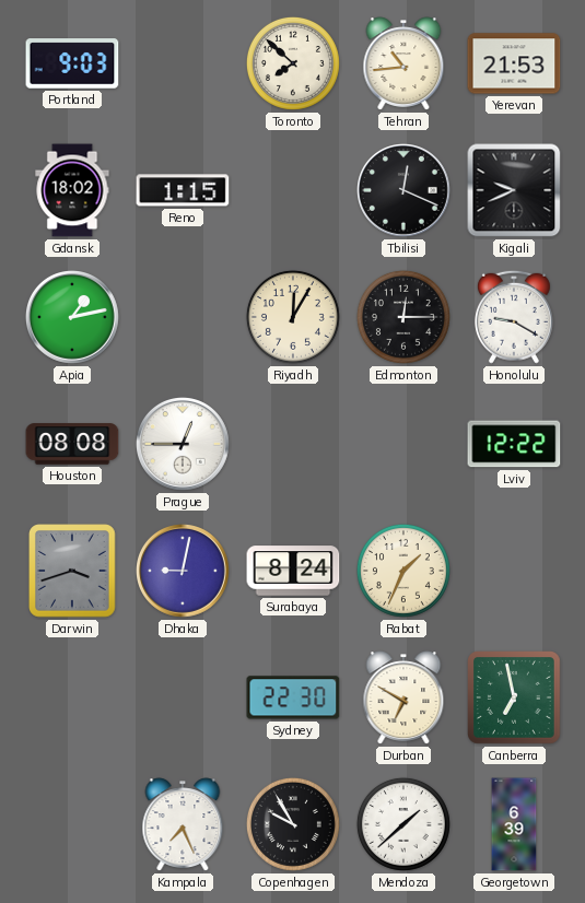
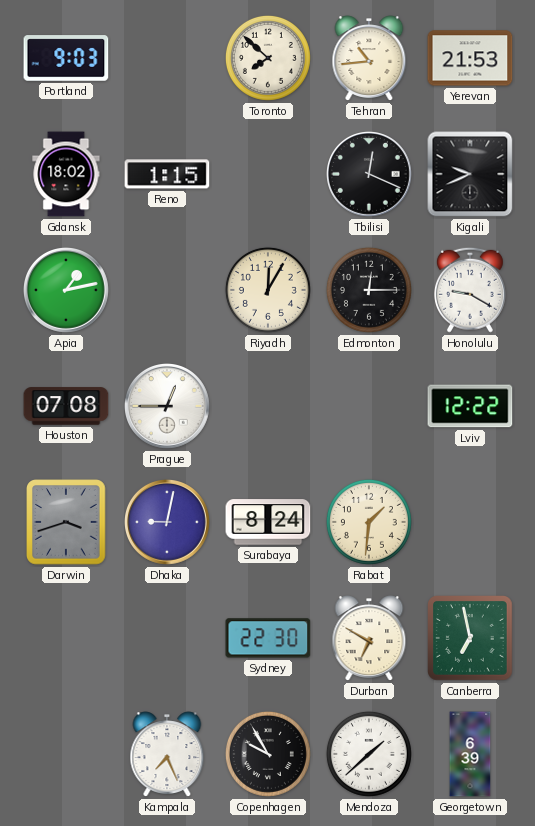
Houston: 08:08 -> 07:08
Rabat: 1:34 -> 1:31
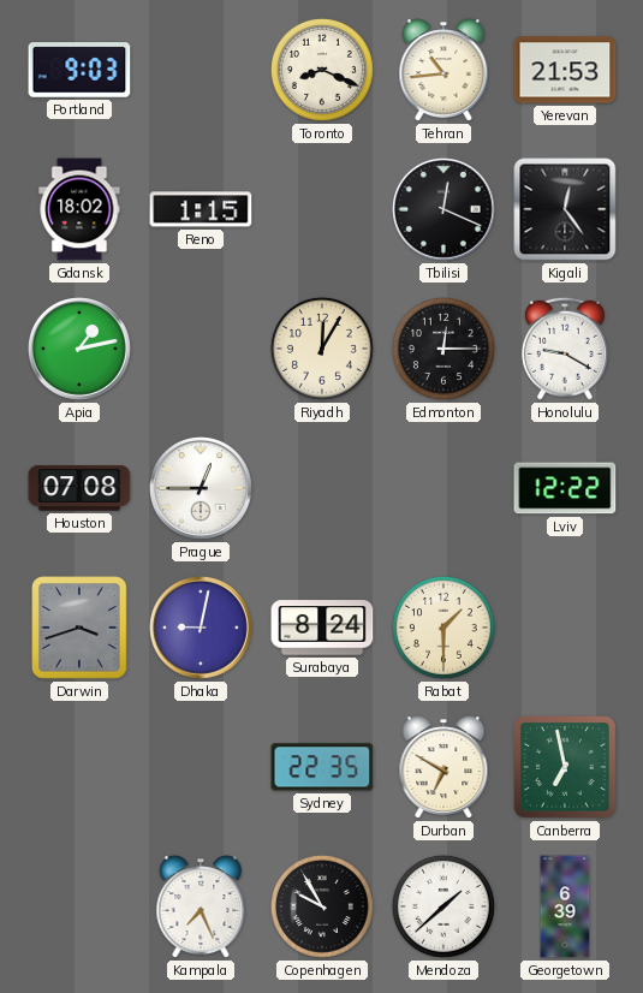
Toronto: 7:52 -> 8:19
Kigali: 9:41 -> 12:24
Rabat: 1:31 -> 1:30
Sydney: 22:30 -> 22:35
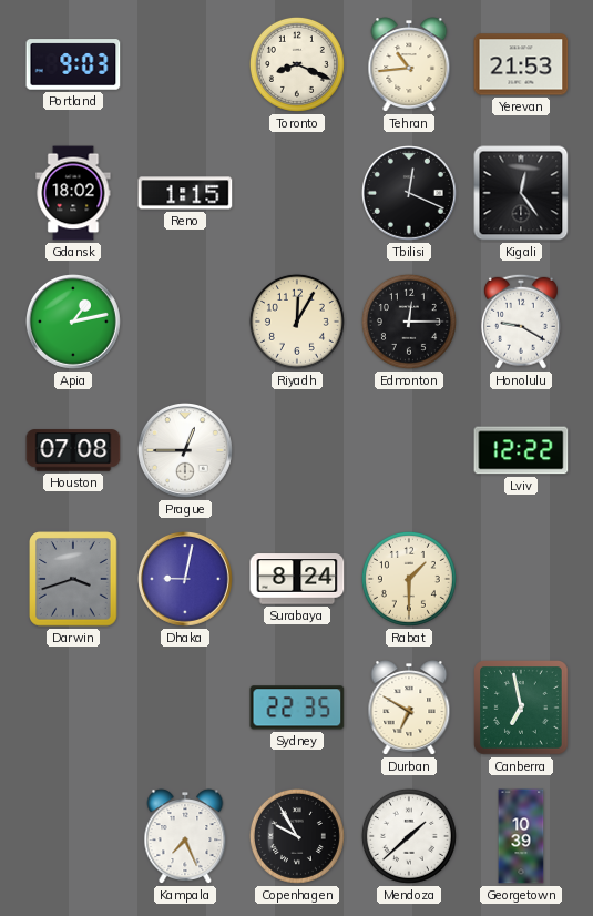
Georgetown: 6:39 -> 10:39
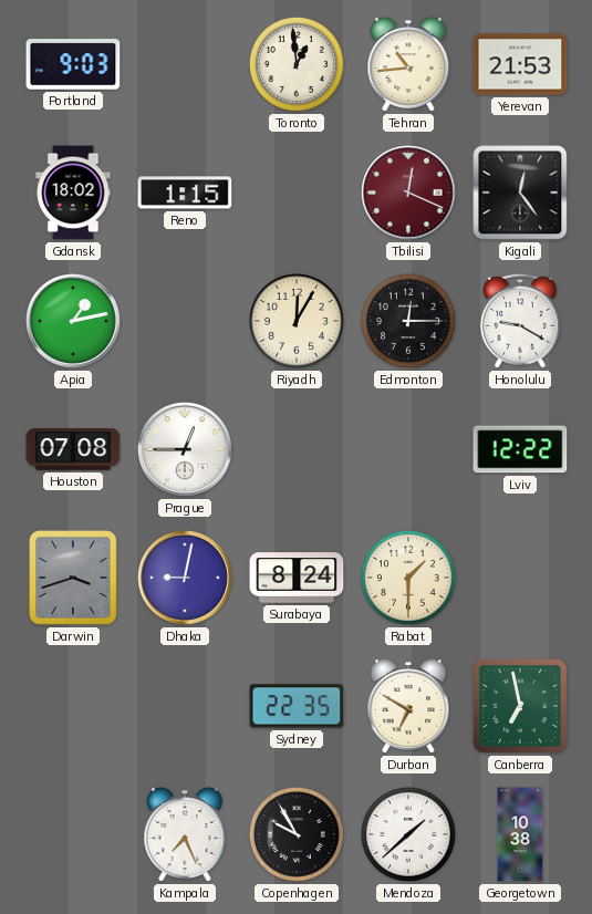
Toronto: 8:19 -> 12:59
Tbilisi dial: black -> burgundy
Georgetown: 10:39 -> 10:38
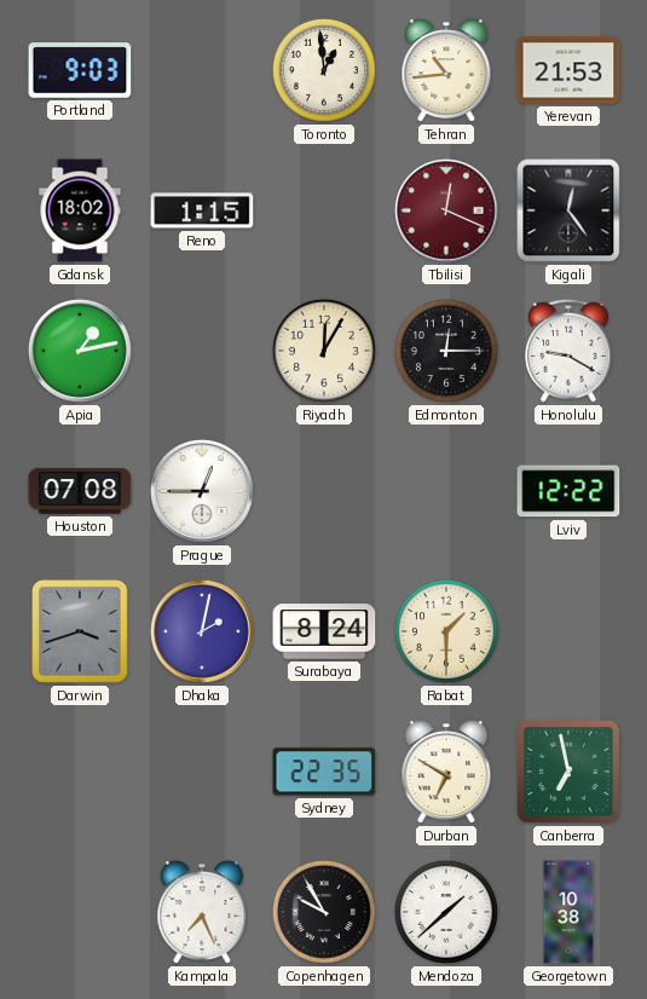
Dhaka: 9:02 -> 2:02
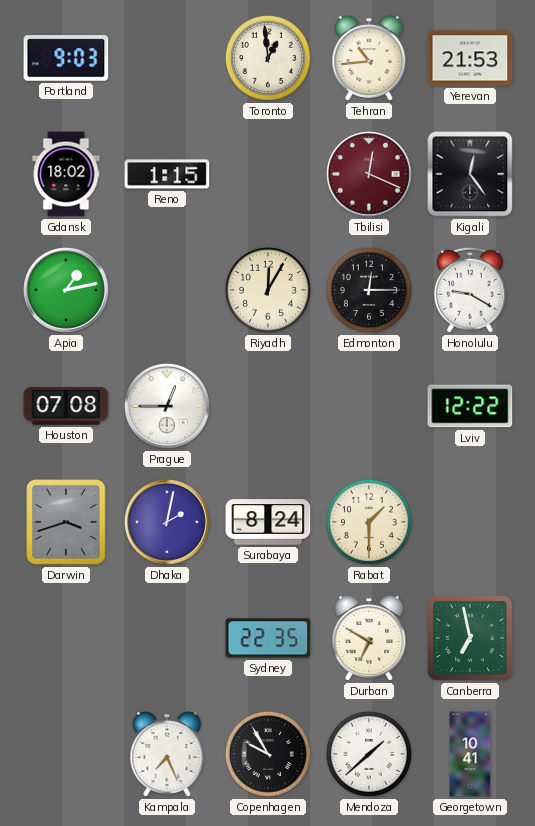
Georgetown: 10:38 -> 10:41
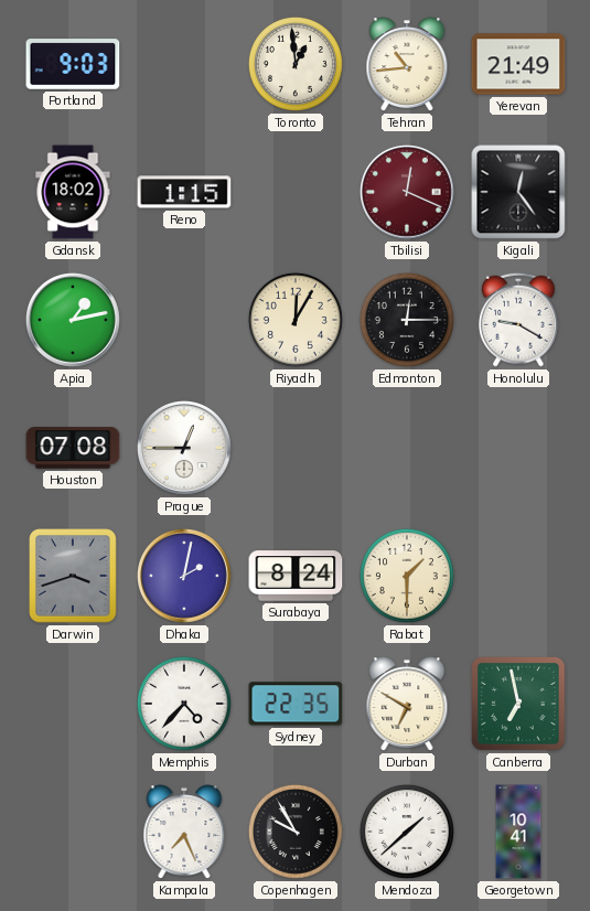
Yerevan: 21:53 -> 21:49
Lviv: 12:22 -> none
Memphis: none -> 4:37
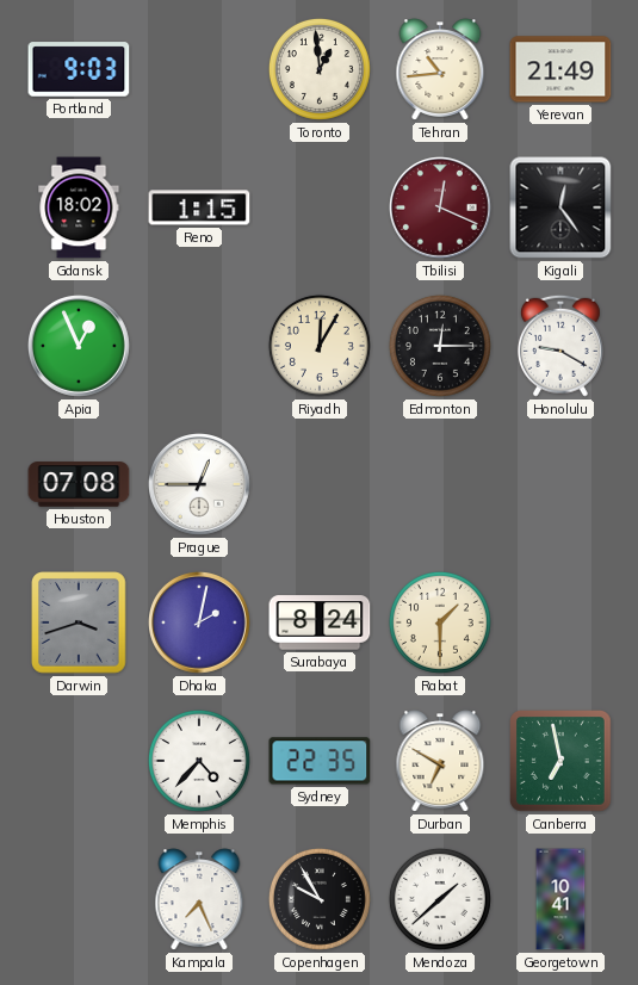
Apia: 1:13 -> 12:56
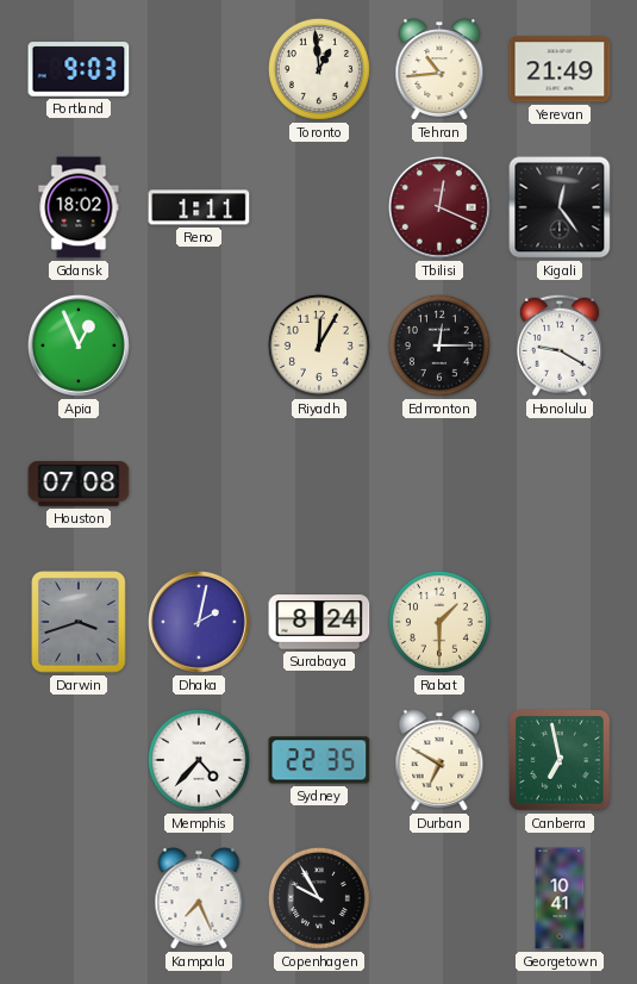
Reno: 1:15 -> 1:11
Prague: 12:45 -> none
Mendoza: 1:38 -> none
